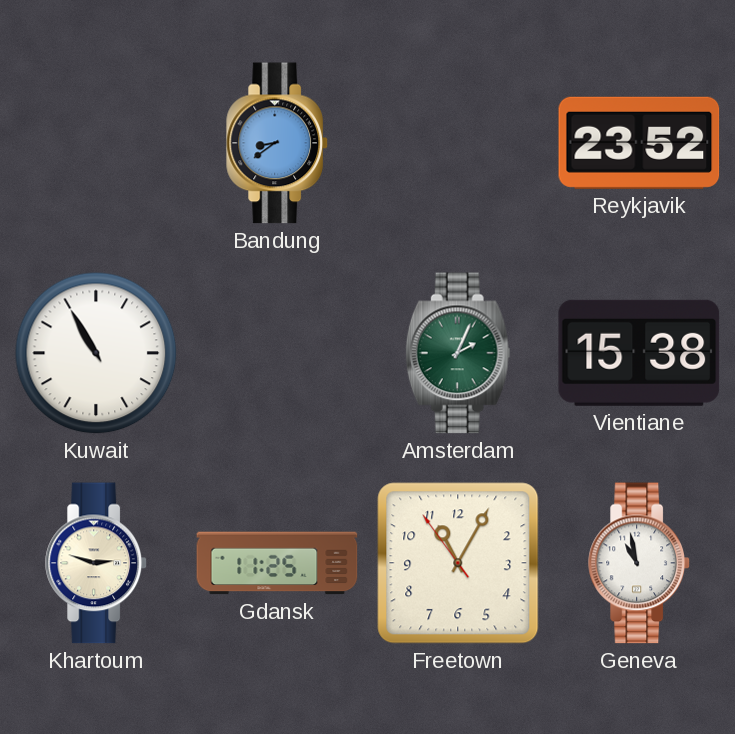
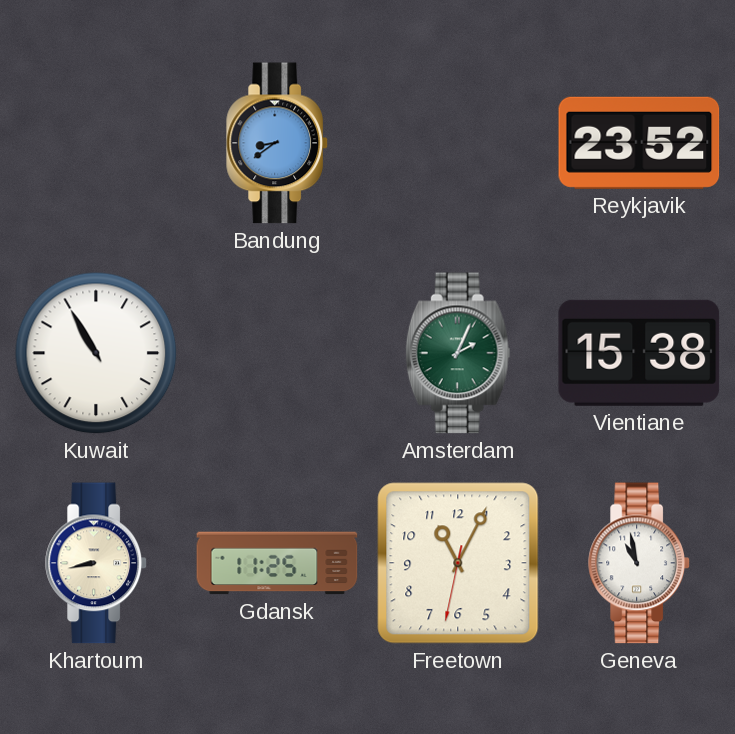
Khartoum: 2:48 -> 8:43
Freetown: 11:04:54 -> 11:04:32
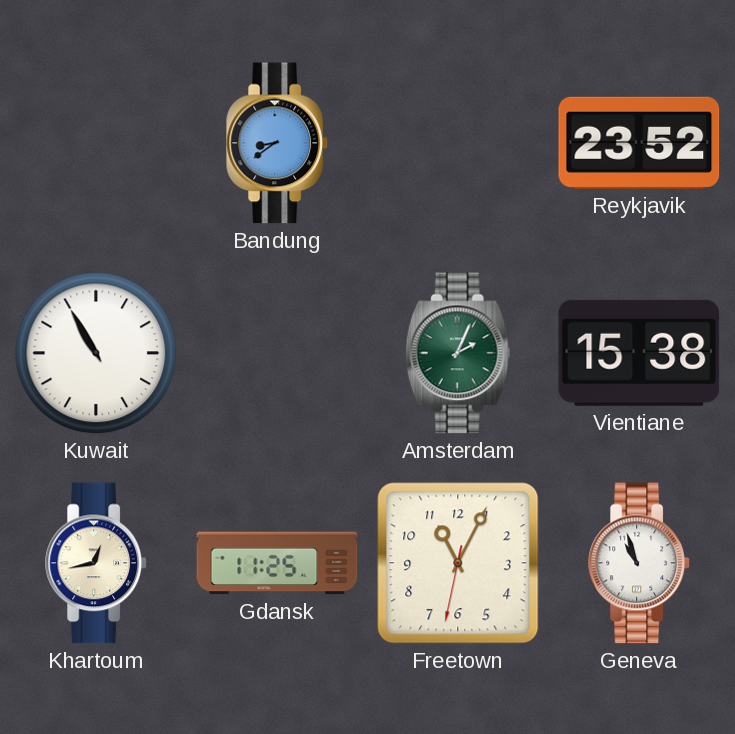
Khartoum: 8:43 -> 12:43
Geneva: 10:58 -> 10:57
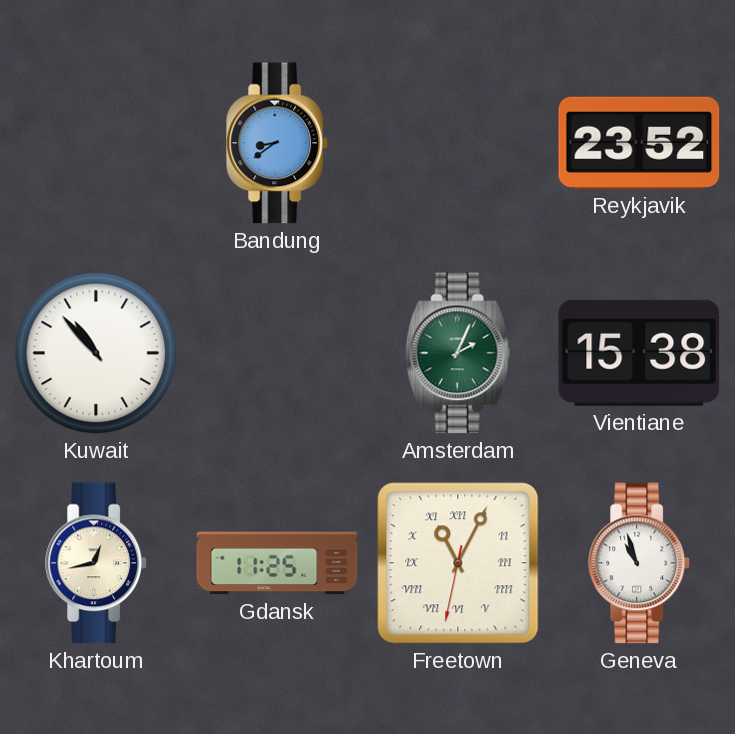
Kuwait: 10:55 -> 10:53
Freetown numerals: Arabic -> Roman
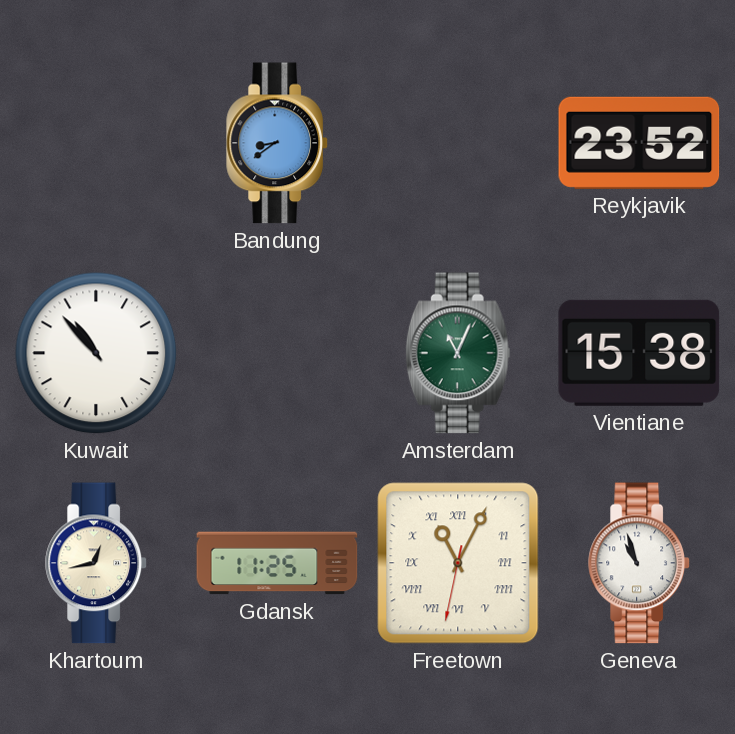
Amsterdam: 2:04 -> 11:04
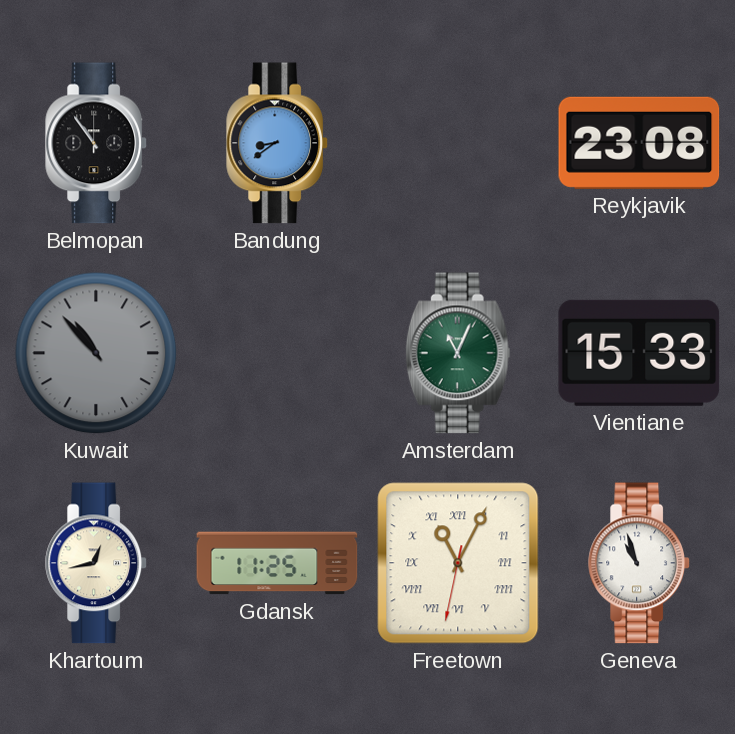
Belmopan: none -> 10:54
Reykjavik: 23:52 -> 23:08
Kuwait dial: white -> grey
Vientiane: 15:38 -> 15:33
